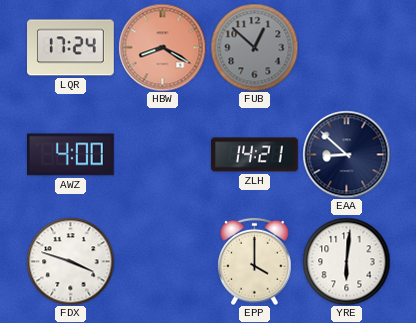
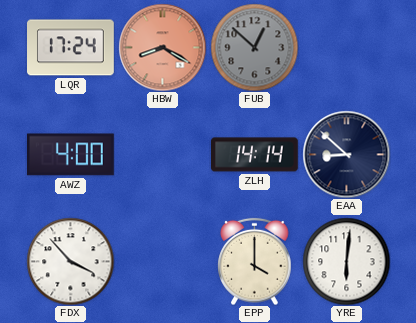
ZLH: 14:21 -> 14:14
FDX: 3:48 -> 3:53
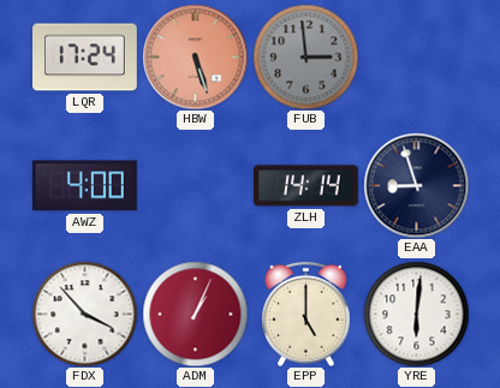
HBW: 8:20 -> 5:27
FUB: 12:52 -> 2:59
EAA: 8:52 -> 8:57
ADM: none -> 1:04
EPP: 4:00 -> 5:00
